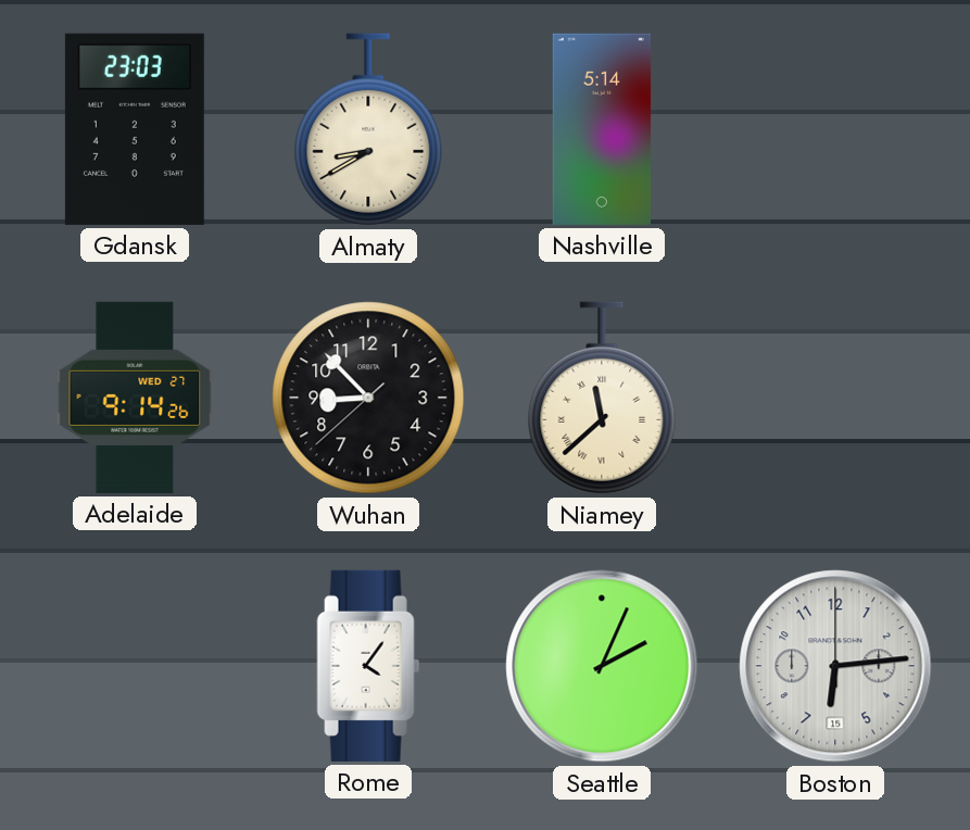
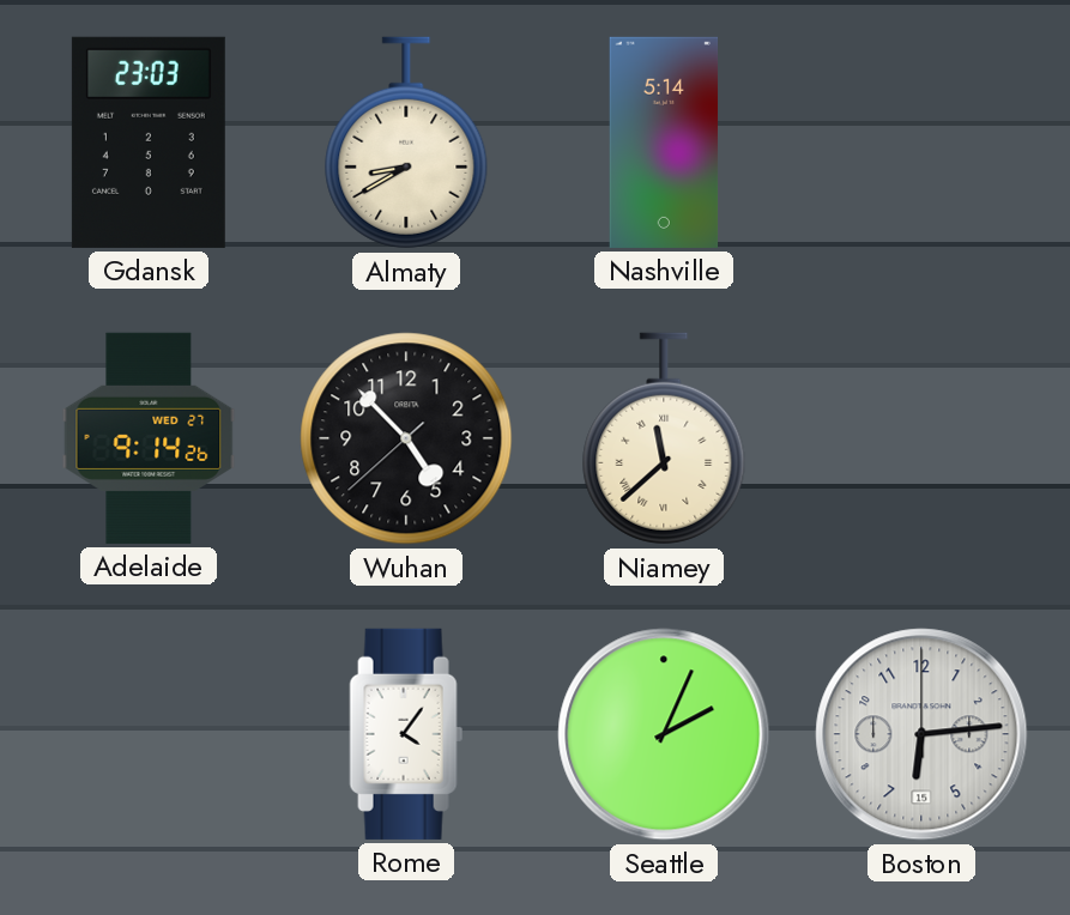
Wuhan: 8:52 -> 4:52
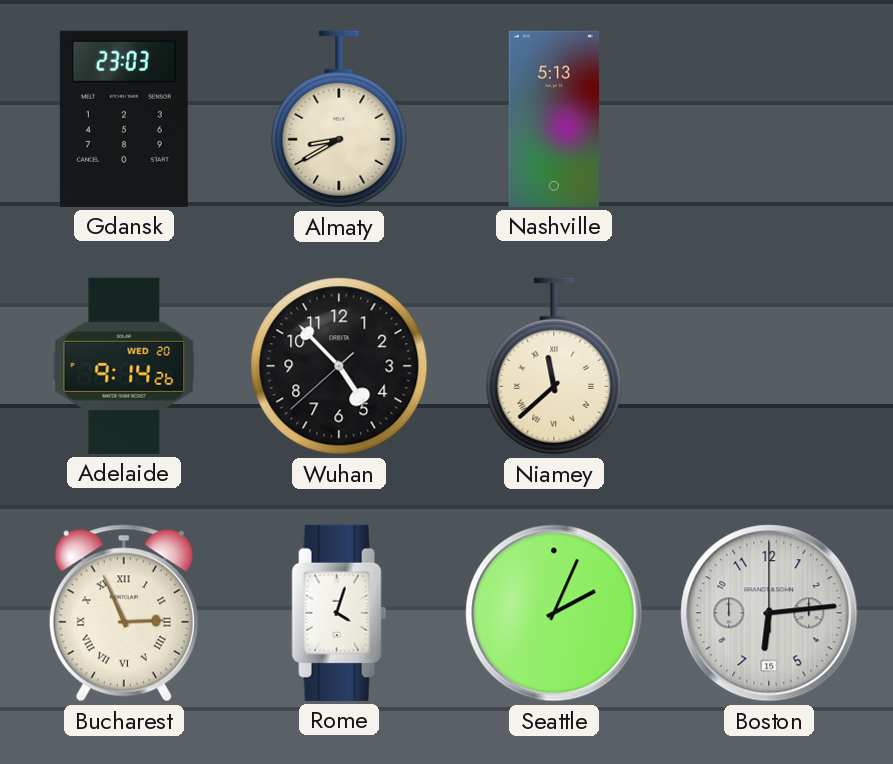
Nashville: 5:14 -> 5:13
Adelaide date: WED 27 -> WED 20
Bucharest: none -> 2:56
Rome: 4:06 -> 4:03
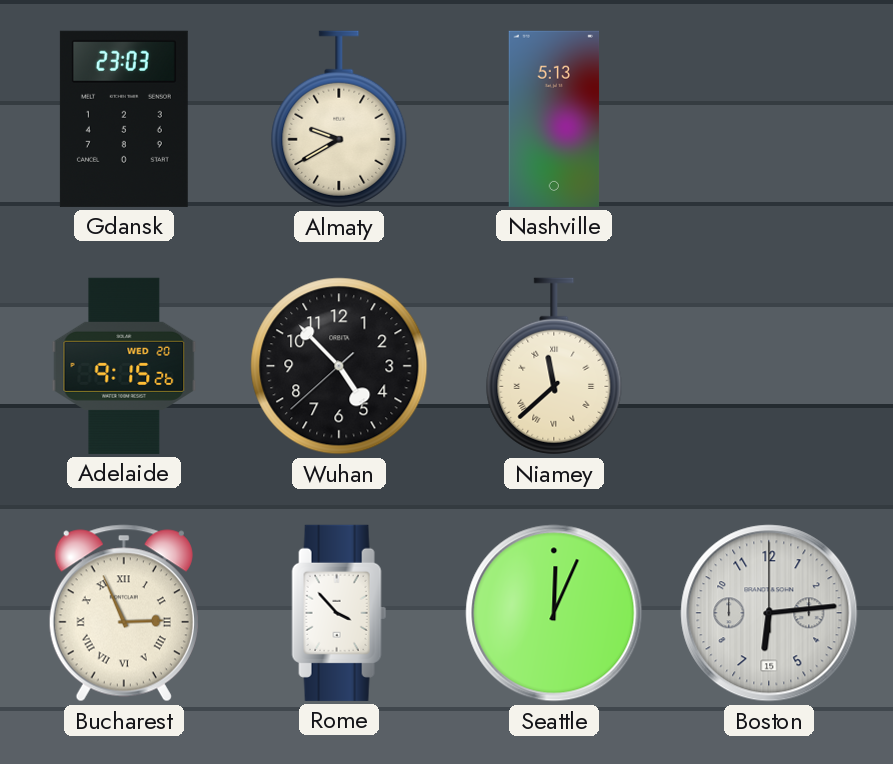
Almaty: 8:40 -> 9:40
Adelaide: 9:14 -> 9:15
Rome: 4:03 -> 3:53
Seattle: 2:04 -> 12:04
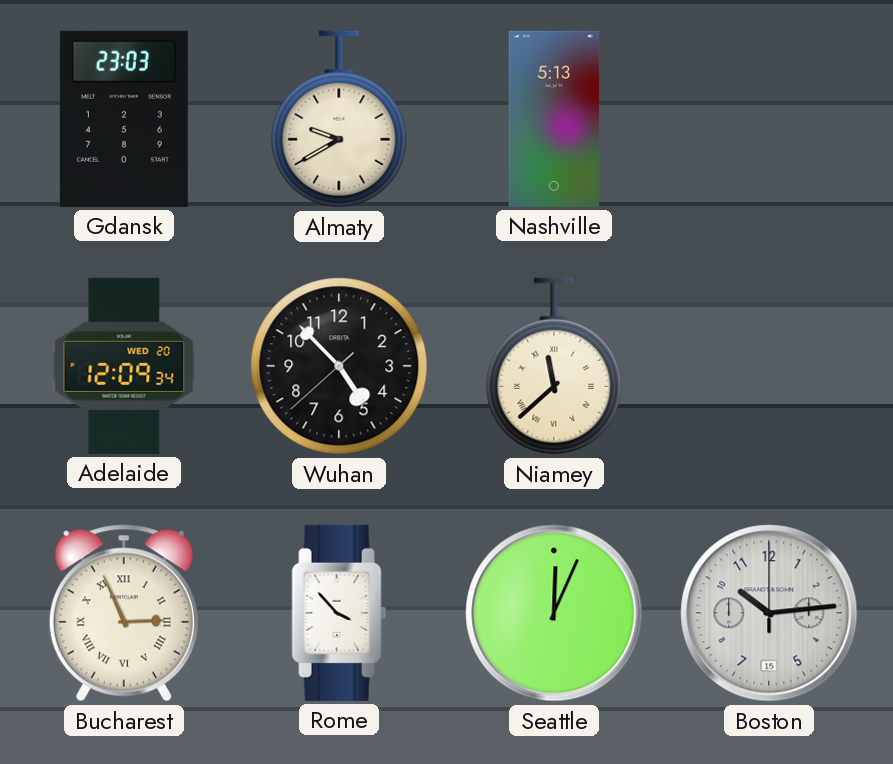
Adelaide: 9:15 -> 12:09
Boston: 6:14 -> 10:14
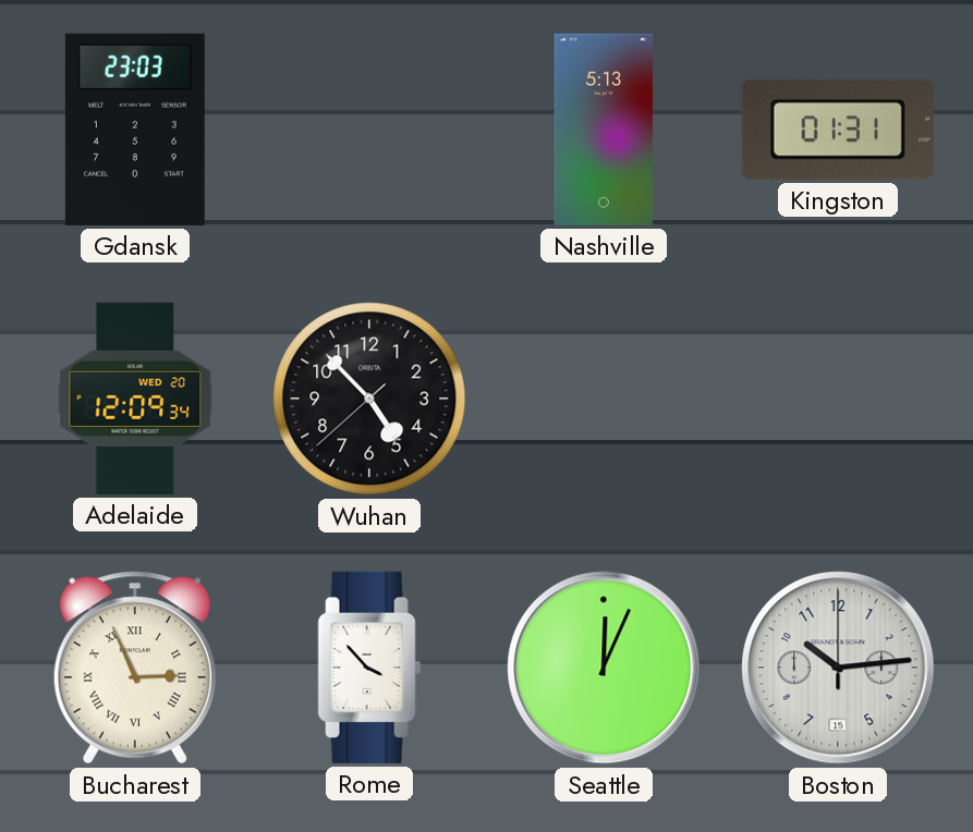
Almaty: 9:40 -> none
Kingston: none -> 01:31
Niamey: 11:38 -> none
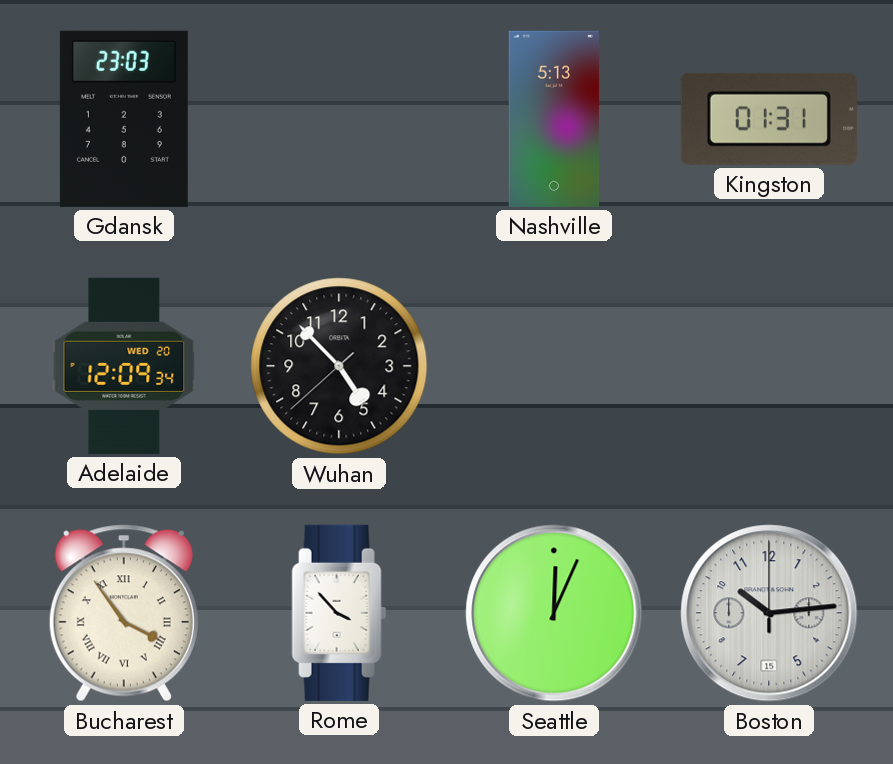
Bucharest: 2:56 -> 3:54
